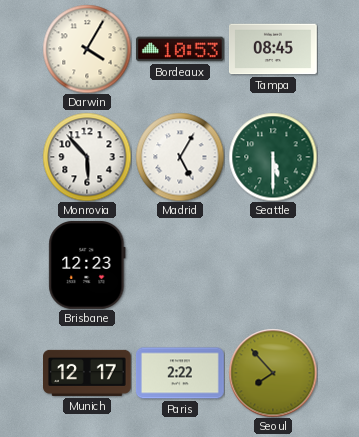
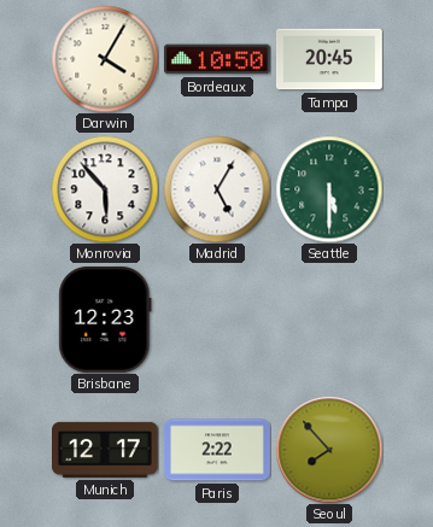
Bordeaux: 10:53 -> 10:50
Tampa: 08:45 -> 20:45
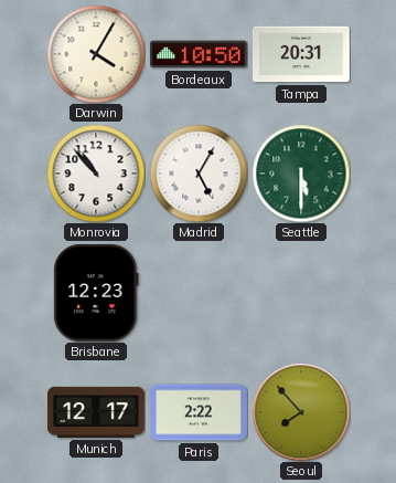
Tampa: 20:45 -> 20:31
Monrovia: 5:53 -> 10:53
